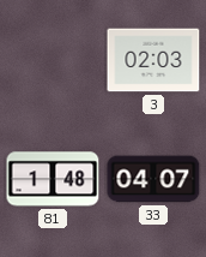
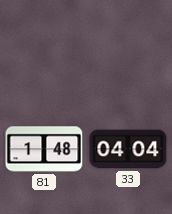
3: 02:03 -> none
33: 04:07 -> 04:04
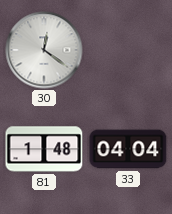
30: none -> 12:21
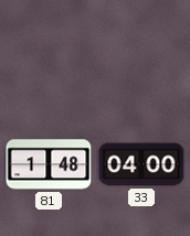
30: 12:21 -> none
33: 04:04 -> 04:00
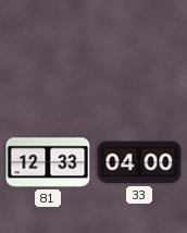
81: 1:48 -> 12:33
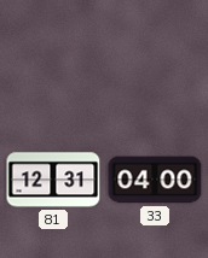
81: 12:33 -> 12:31
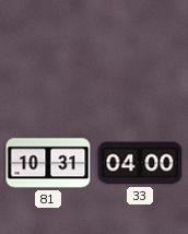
81: 12:31 -> 10:31
